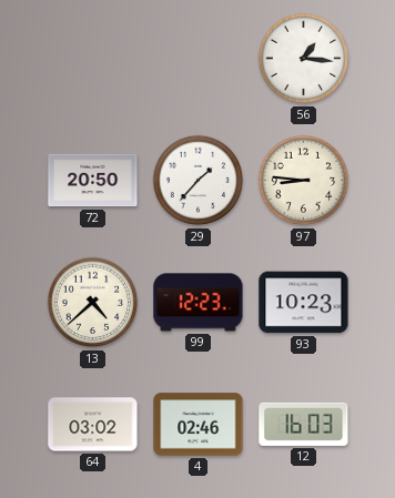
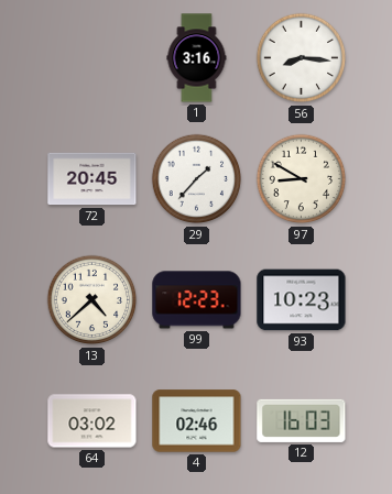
1: none -> 3:16
56: 1:16 -> 8:16
72: 20:50 -> 20:45
97: 8:46 -> 8:50
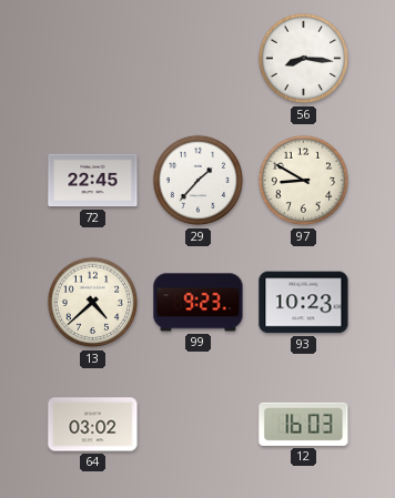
1: 3:16 -> none
72: 20:45 -> 22:45
99: 12:23 -> 9:23
4: 02:46 -> none
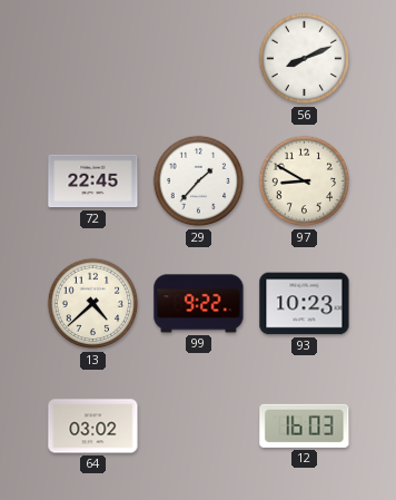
56: 8:16 -> 8:11
99: 9:23 -> 9:22
